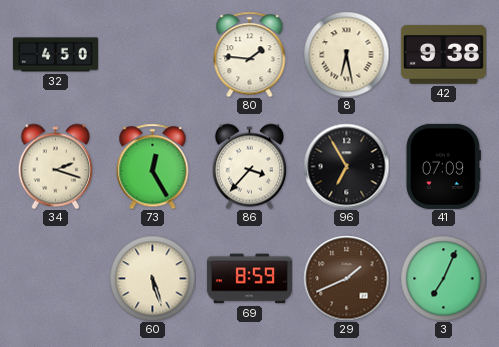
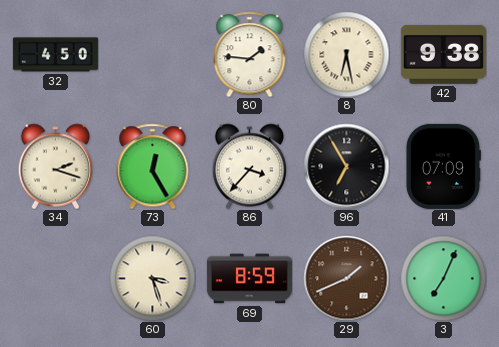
60: 5:27 -> 3:27
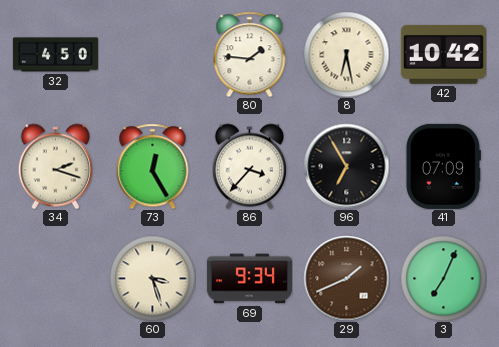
42: 9:38 -> 10:42
69: 8:59 -> 9:34
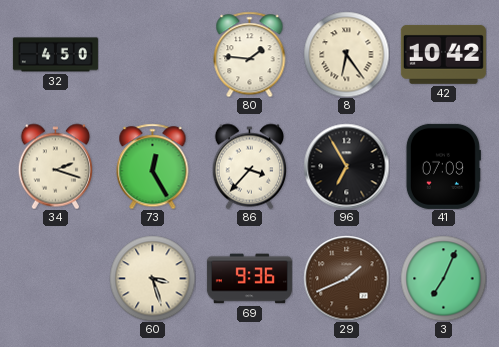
8: 6:28 -> 6:24
69: 9:34 -> 9:36
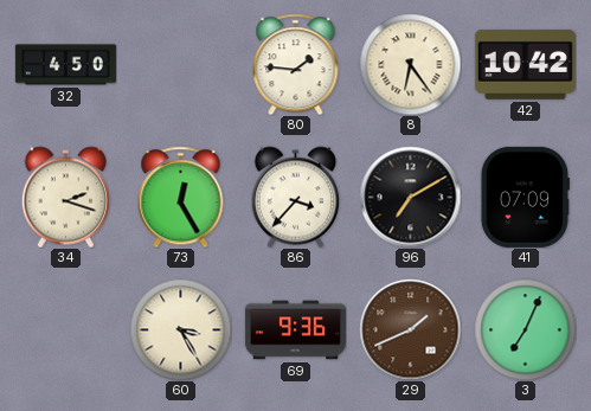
96: 6:55 -> 7:10
60: 3:27 -> 3:25
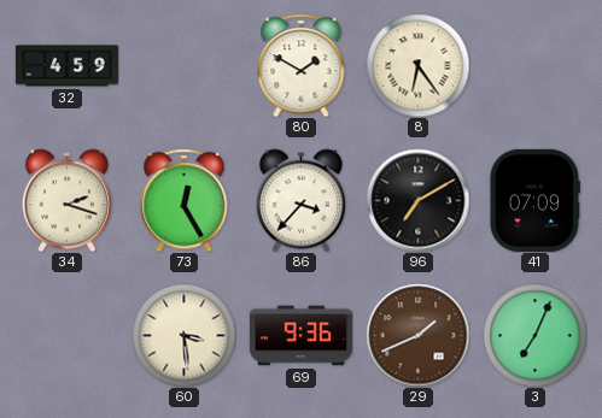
32: 4:50 -> 4:59
80: 1:46 -> 1:50
42: 10:42 -> none
60: 3:25 -> 3:29
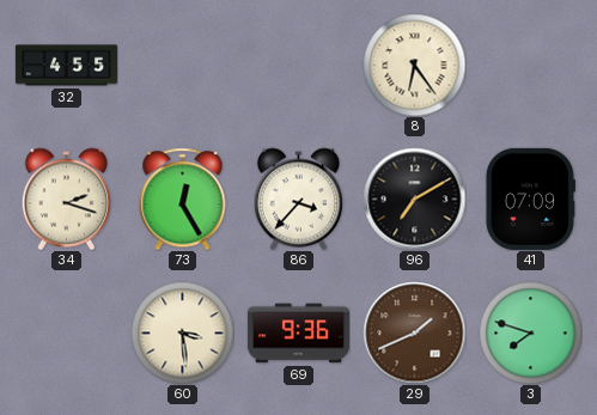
32: 4:59 -> 4:55
80: 1:50 -> none
3: 7:04 -> 7:48
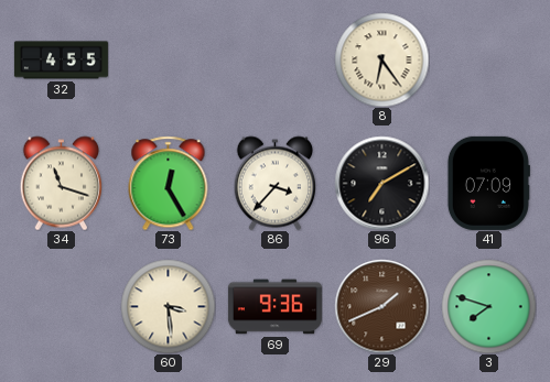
34: 2:18 -> 11:18
